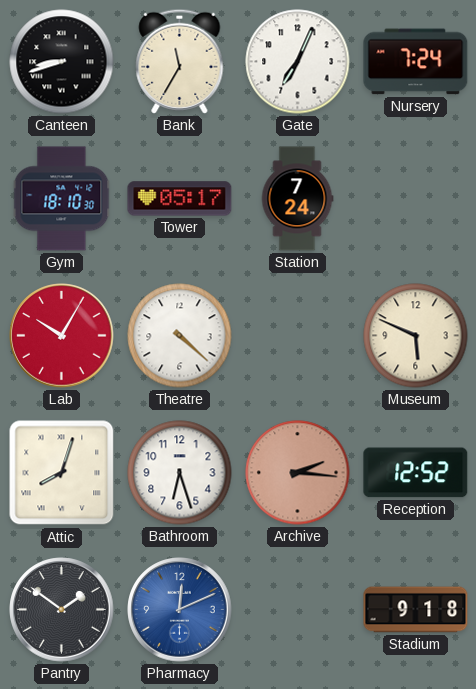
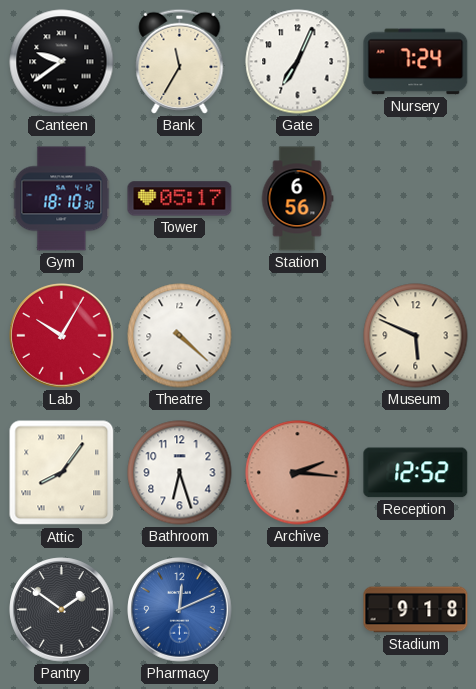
Canteen: 8:42 -> 9:39
Station: 7:24 -> 6:56
Attic: 8:03 -> 8:06
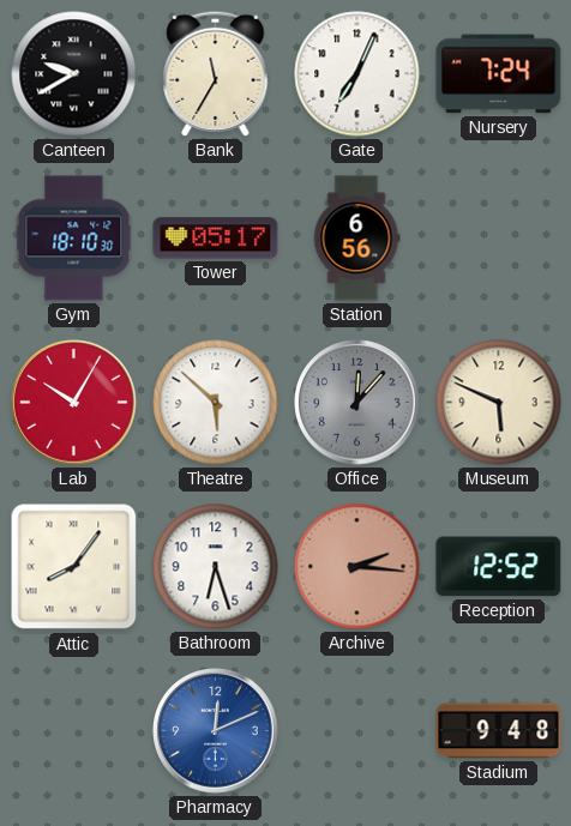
Canteen: 9:39 -> 9:40
Theatre: 4:22 -> 5:52
Office: none -> 12:07
Pantry: 1:51 -> none
Stadium: 9:18 -> 9:48
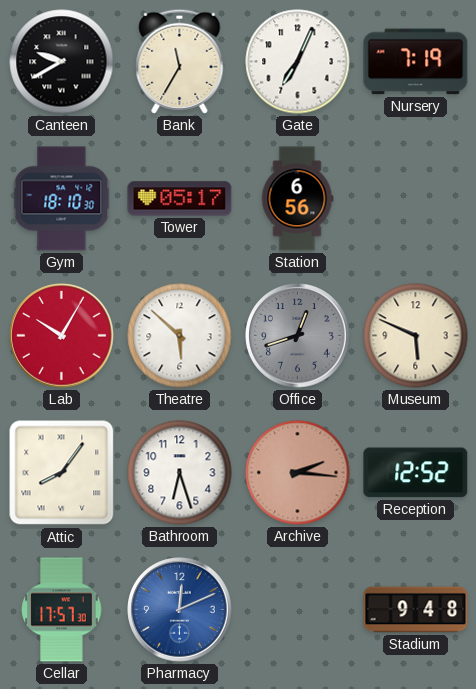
Nursery: 7:24 -> 7:19
Office: 12:07 -> 12:42
Cellar: none -> 17:57
